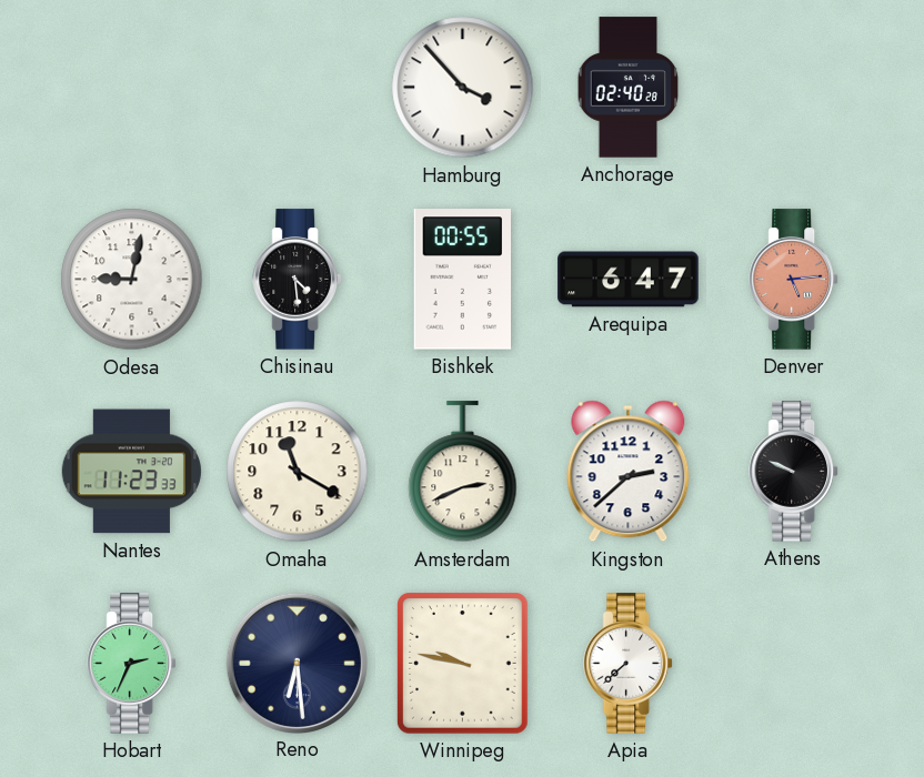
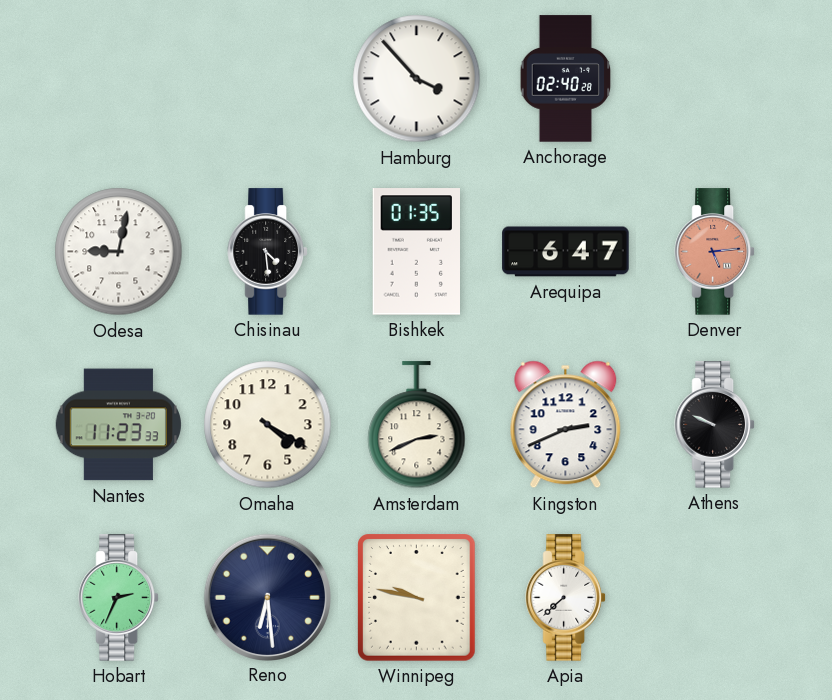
Bishkek: 00:55 -> 01:35
Omaha: 11:20 -> 4:20
Kingston: 2:38 -> 2:41
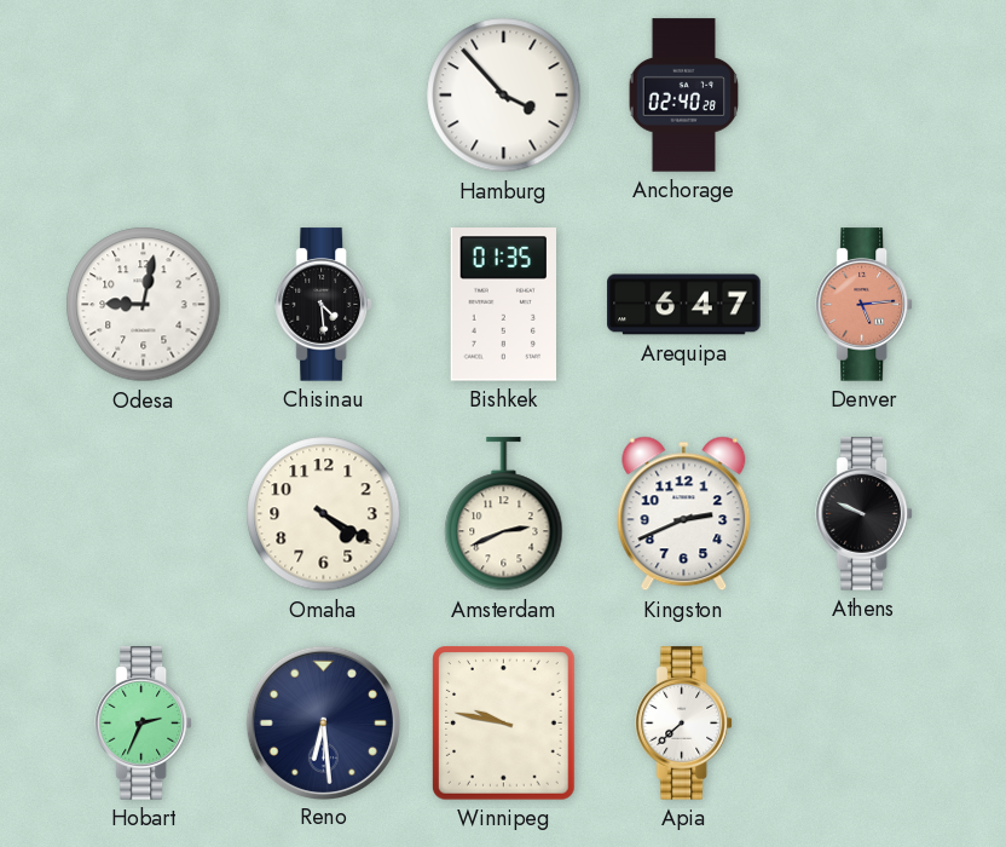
Nantes: 11:23 -> none
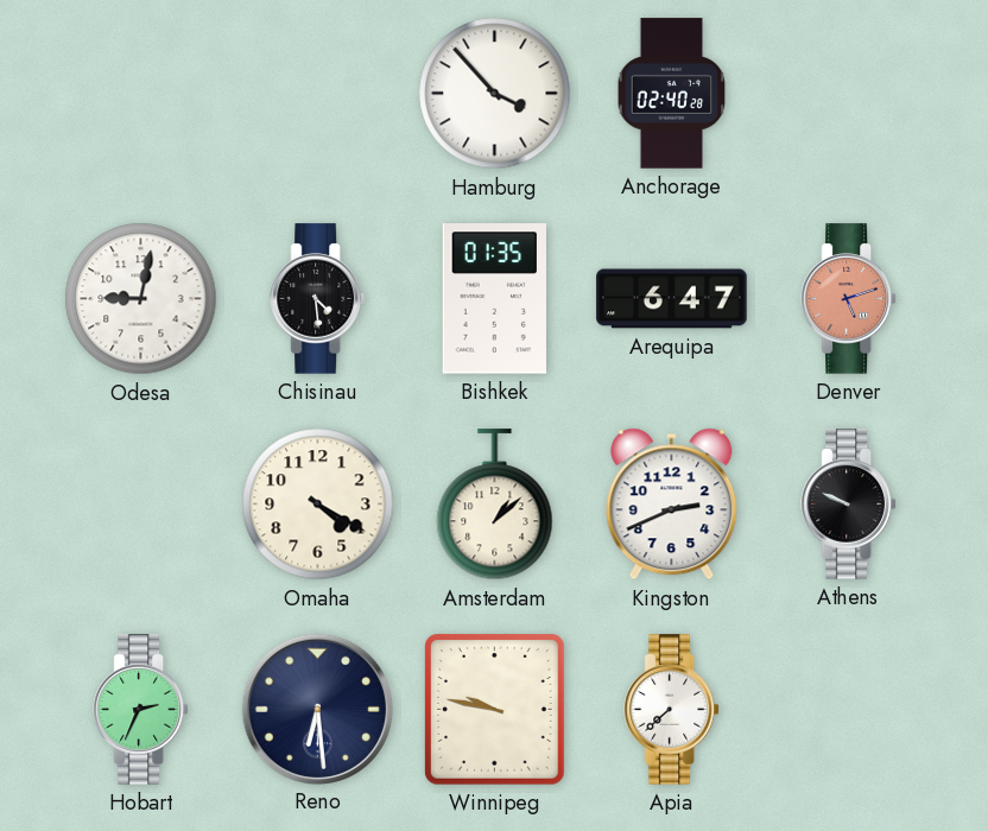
Denver: 5:14 -> 5:12
Amsterdam: 2:41 -> 1:08
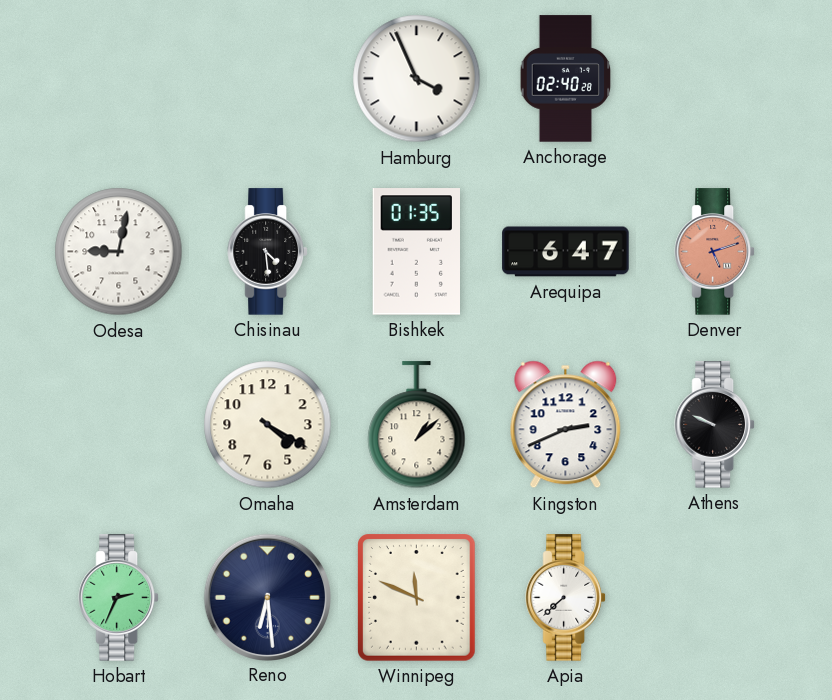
Hamburg: 3:53 -> 3:56
Winnipeg: 9:47 -> 11:49
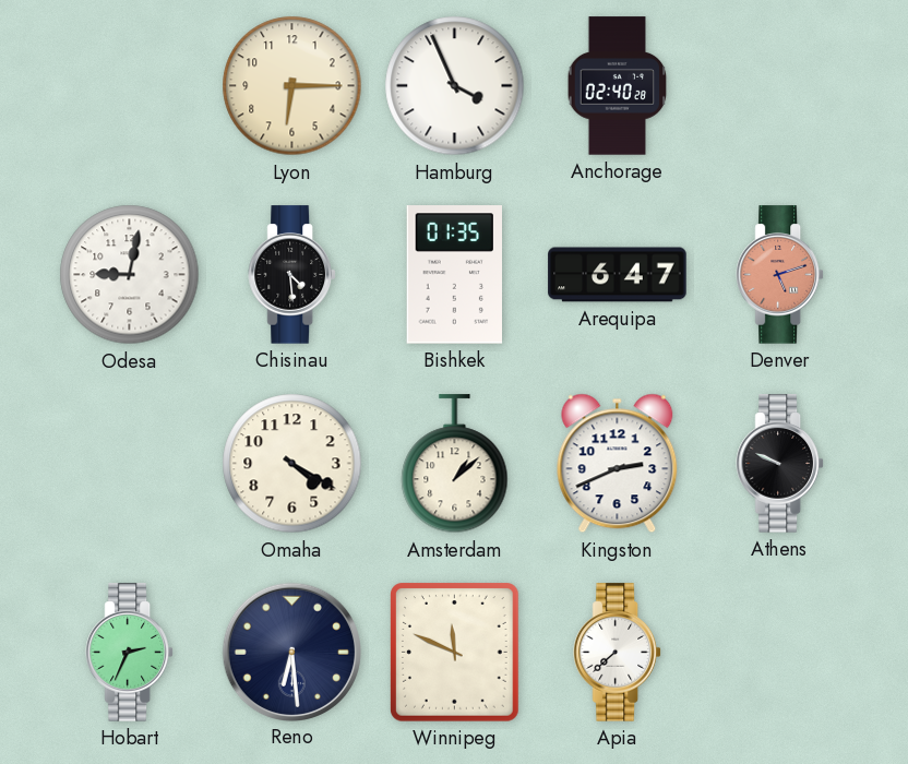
Lyon: none -> 6:15
